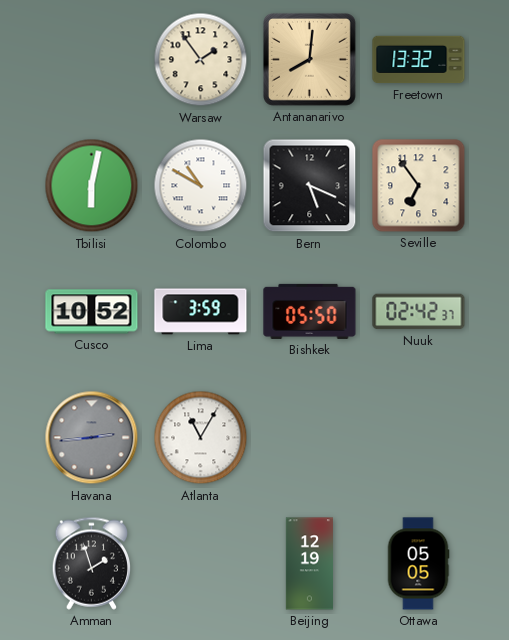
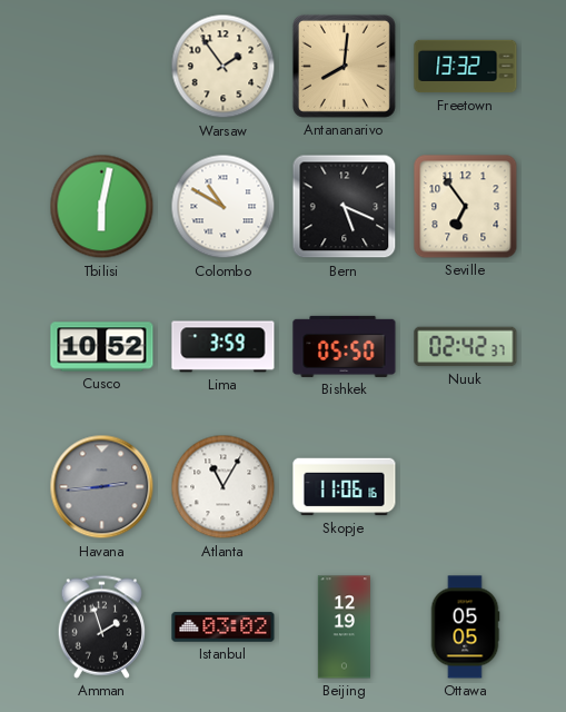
Skopje: none -> 11:06
Istanbul: none -> 03:02
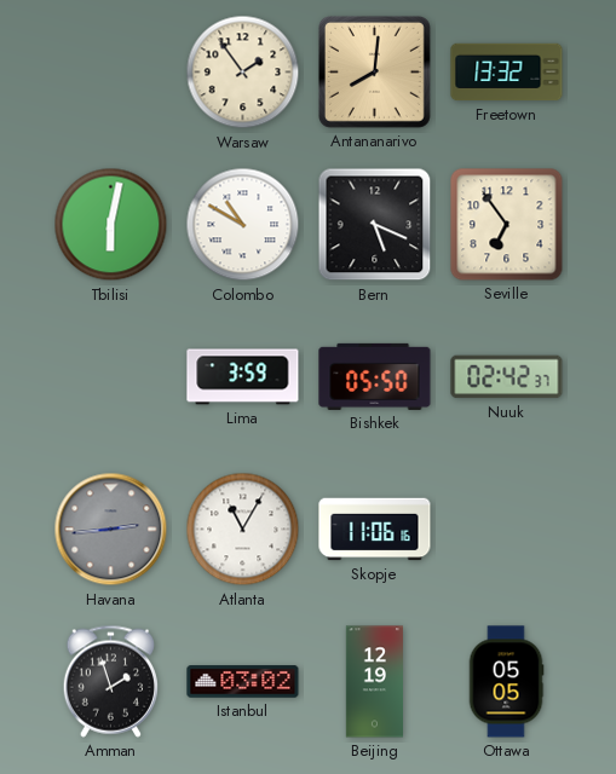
Cusco: 10:52 -> none
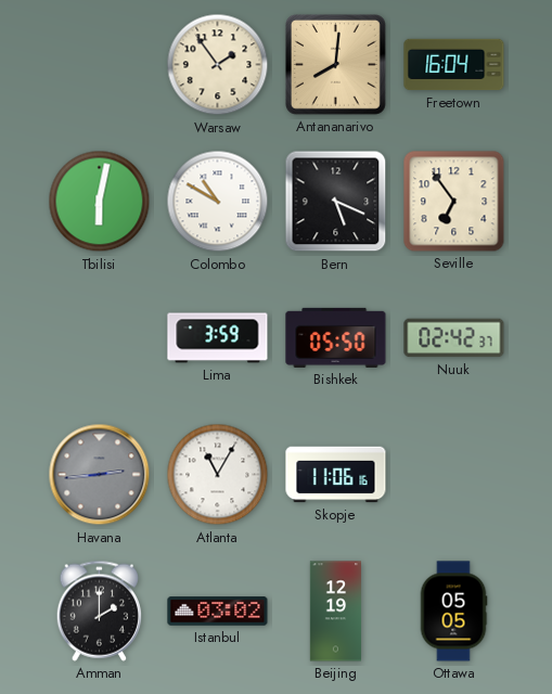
Freetown: 13:32 -> 16:04
Amman: 1:57 -> 2:00
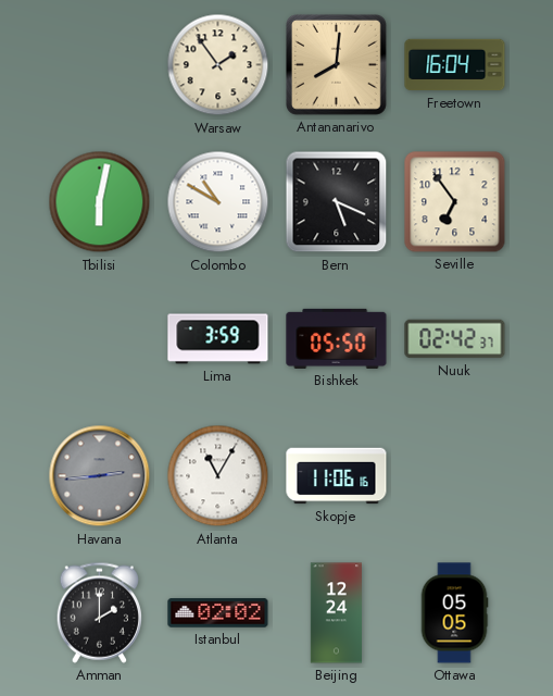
Istanbul: 03:02 -> 02:02
Beijing: 12:19 -> 12:24
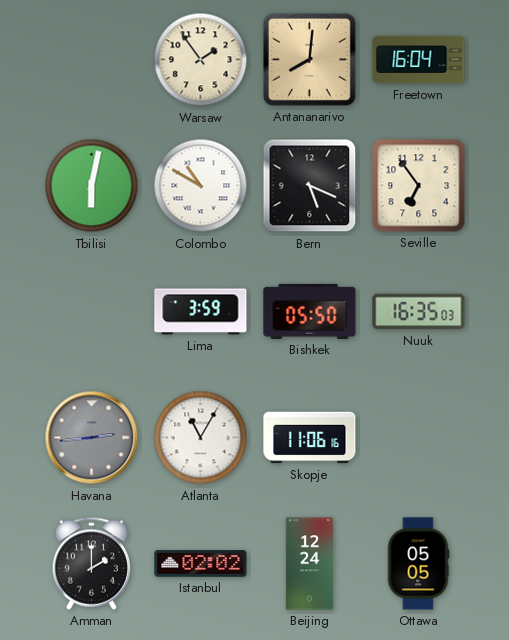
Nuuk: 02:42 -> 16:35
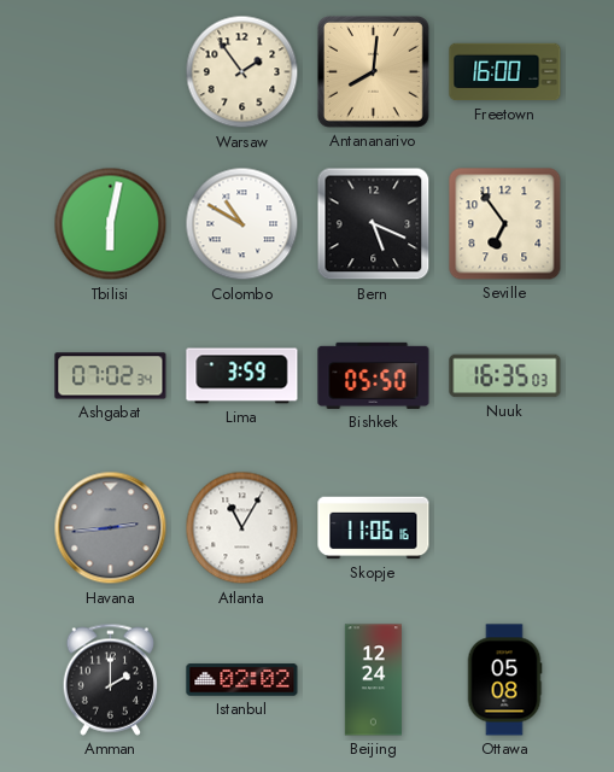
Freetown: 16:04 -> 16:00
Ashgabat: none -> 07:02
Ottawa: 05:05 -> 05:08
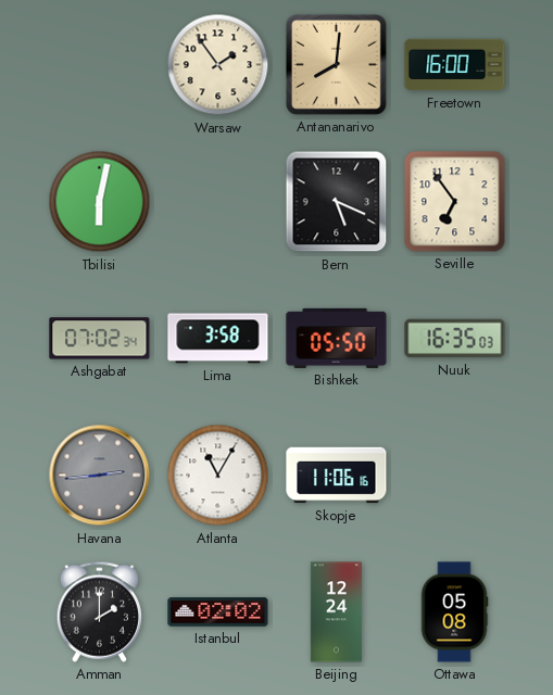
Colombo: 10:50 -> none
Lima: 3:59 -> 3:58
